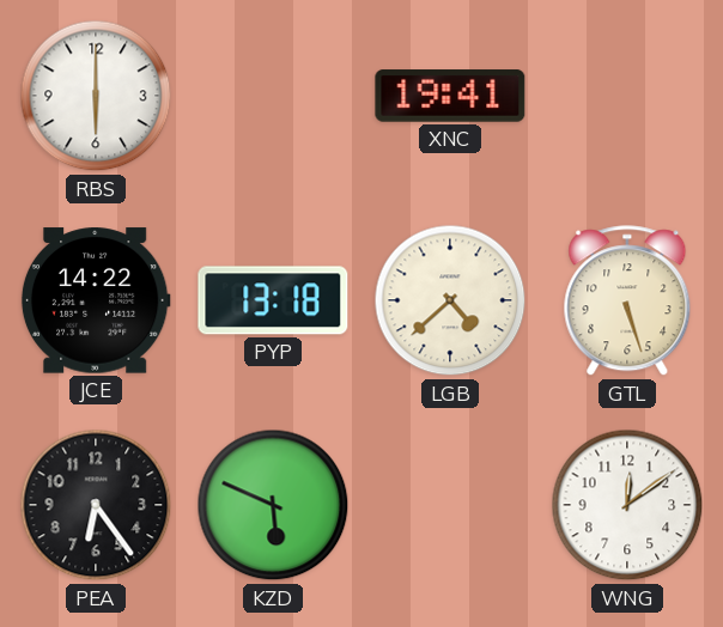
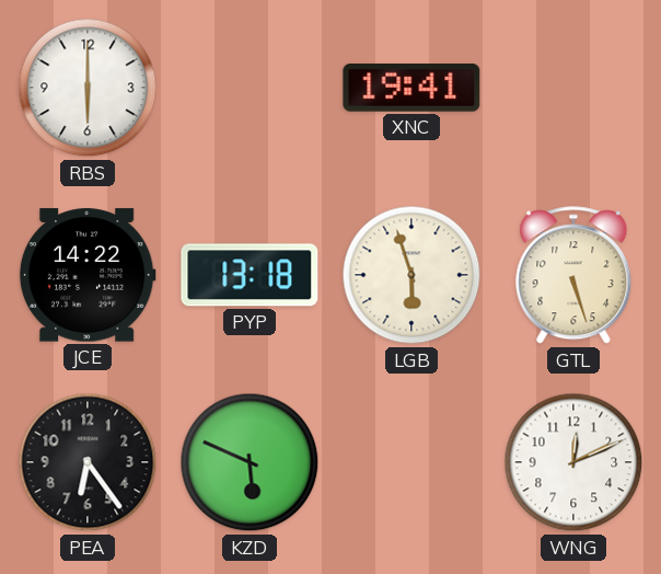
LGB: 4:38 -> 5:57
WNG: 12:09 -> 12:11
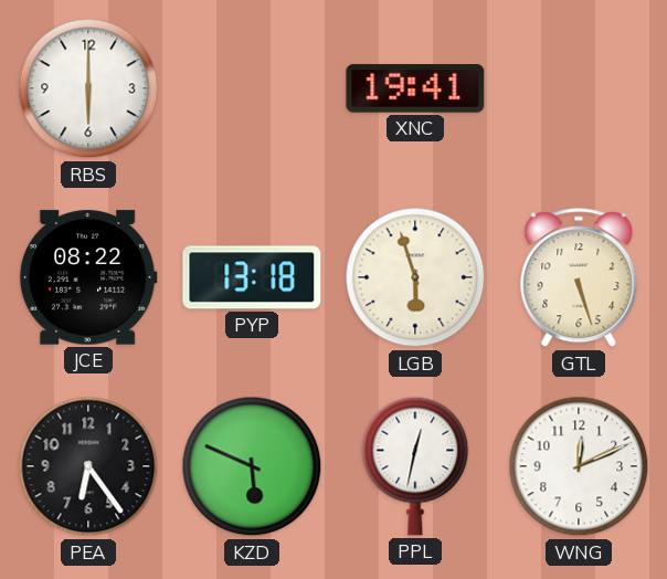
JCE: 14:22 -> 08:22
PPL: none -> 12:32
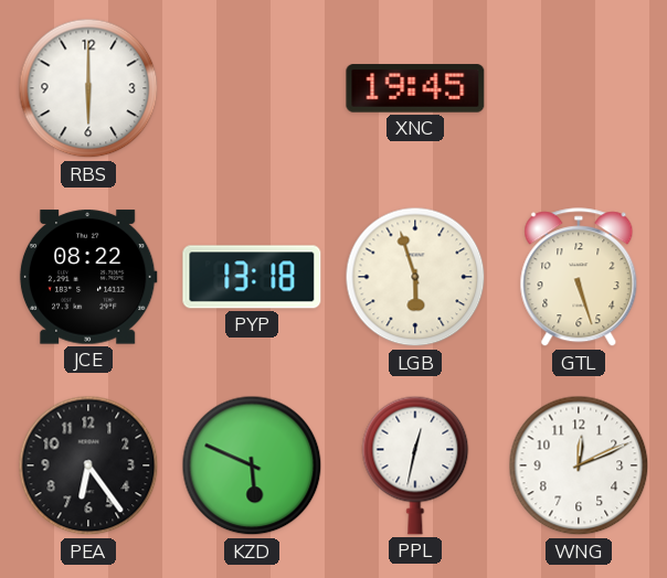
XNC: 19:41 -> 19:45
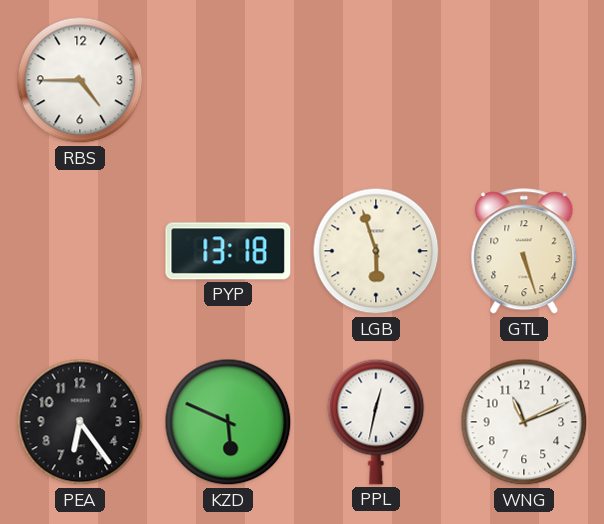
RBS: 6:00 -> 4:45
XNC: 19:45 -> none
JCE: 08:22 -> none
WNG: 12:11 -> 11:11
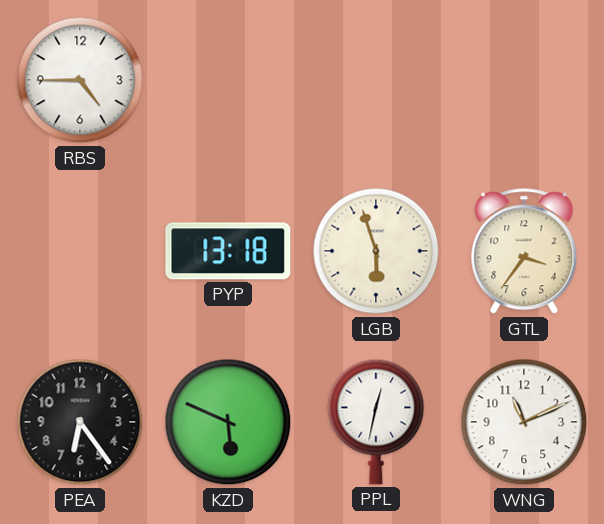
GTL: 5:27 -> 3:36
